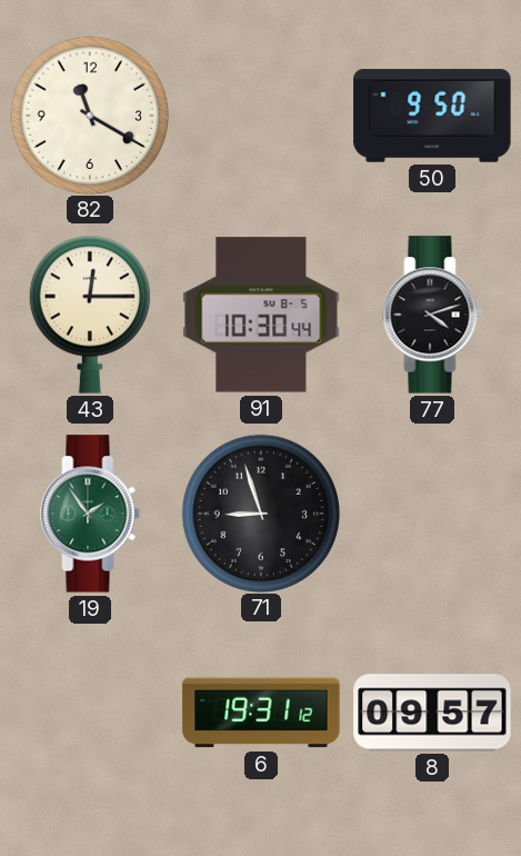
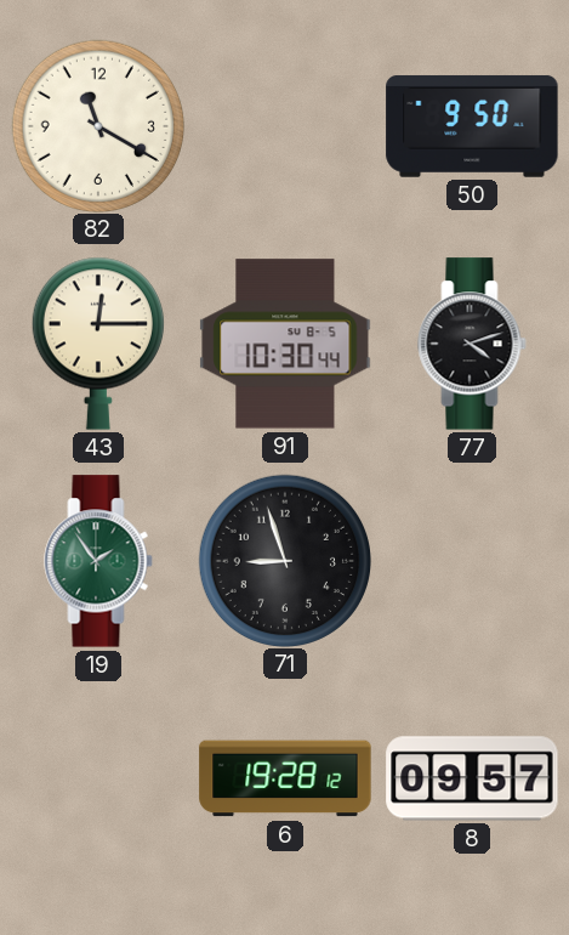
6: 19:31 -> 19:28
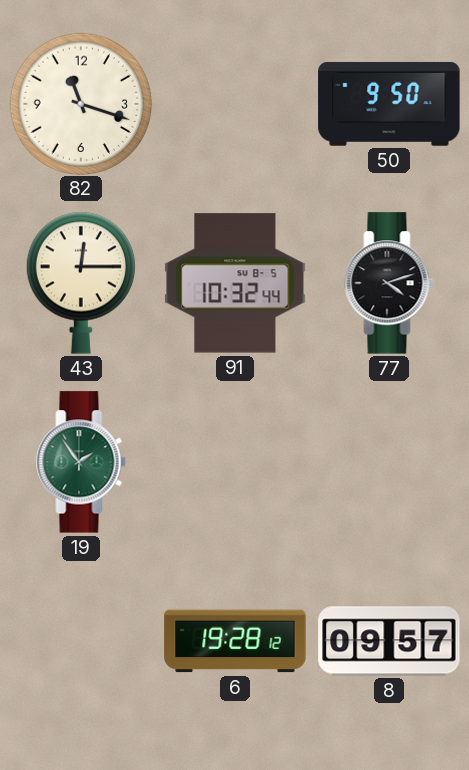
82: 11:20 -> 11:18
91: 10:30 -> 10:32
71: 8:57 -> none
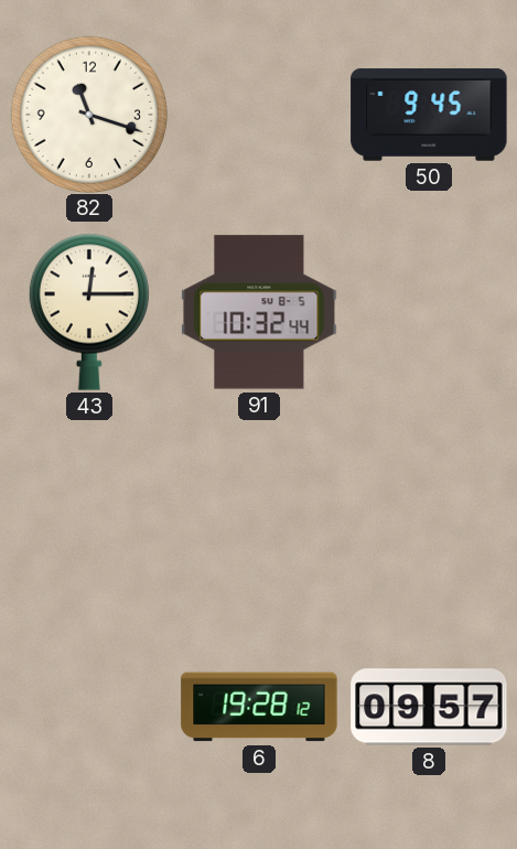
50: 9:50 -> 9:45
77: 4:12 -> none
19: 1:54 -> none
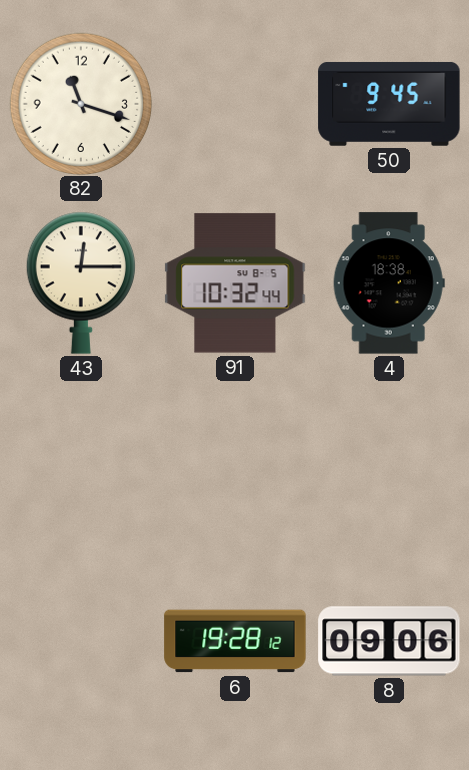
4: none -> 18:38
8: 09:57 -> 09:06
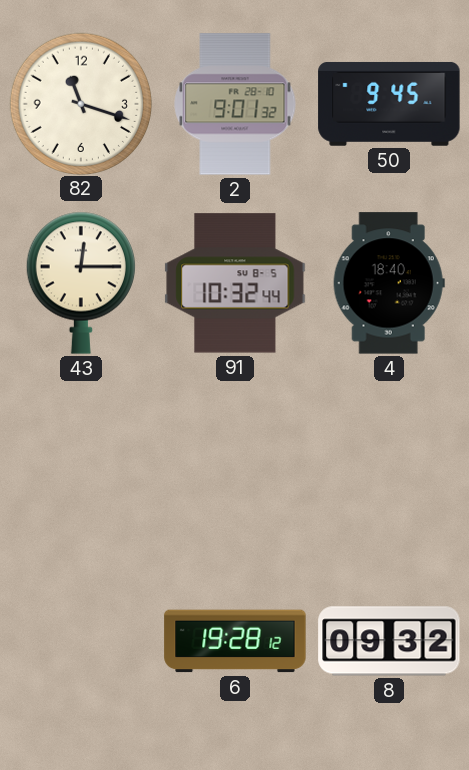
2: none -> 9:01
4: 18:38 -> 18:40
8: 09:06 -> 09:32
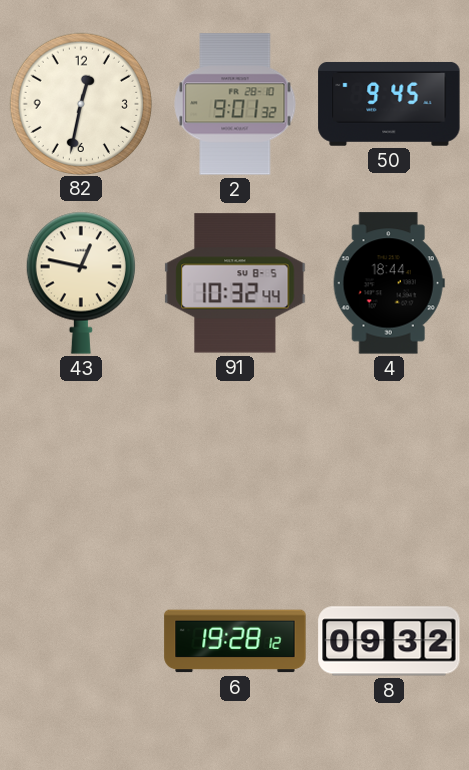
82: 11:18 -> 12:32
43: 12:15 -> 12:47
4: 18:40 -> 18:44
